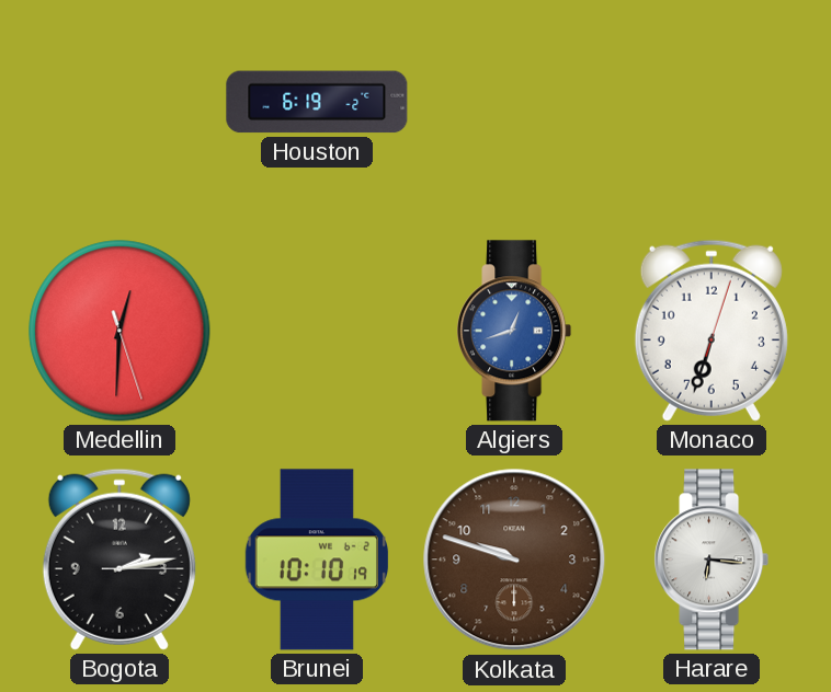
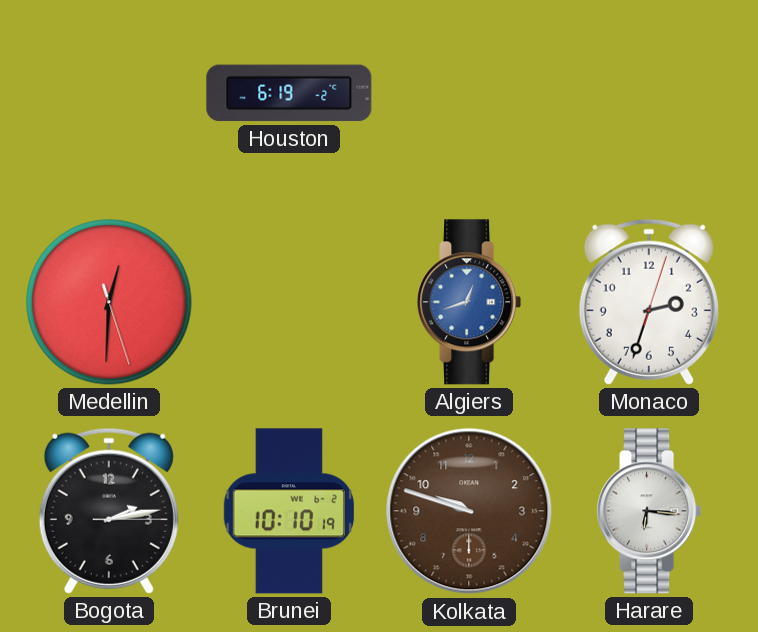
Monaco: 6:33 -> 2:33
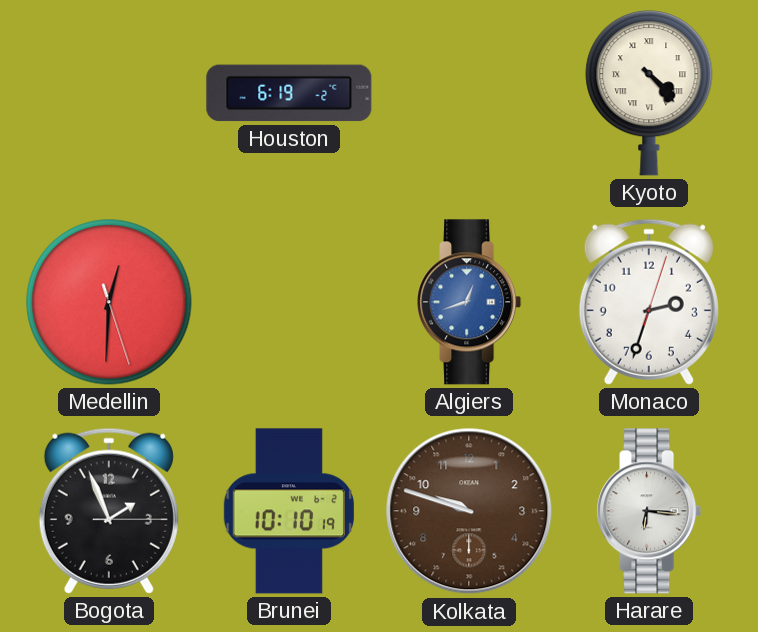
Kyoto: none -> 4:23
Bogota: 2:13 -> 1:56
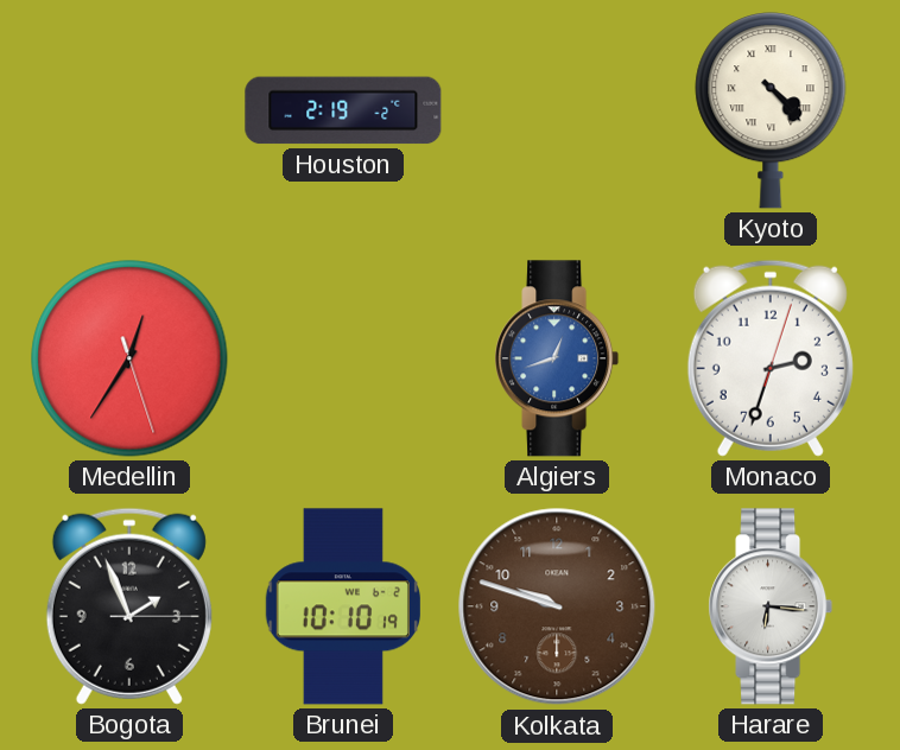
Houston: 6:19 -> 2:19
Medellin: 12:30 -> 12:35
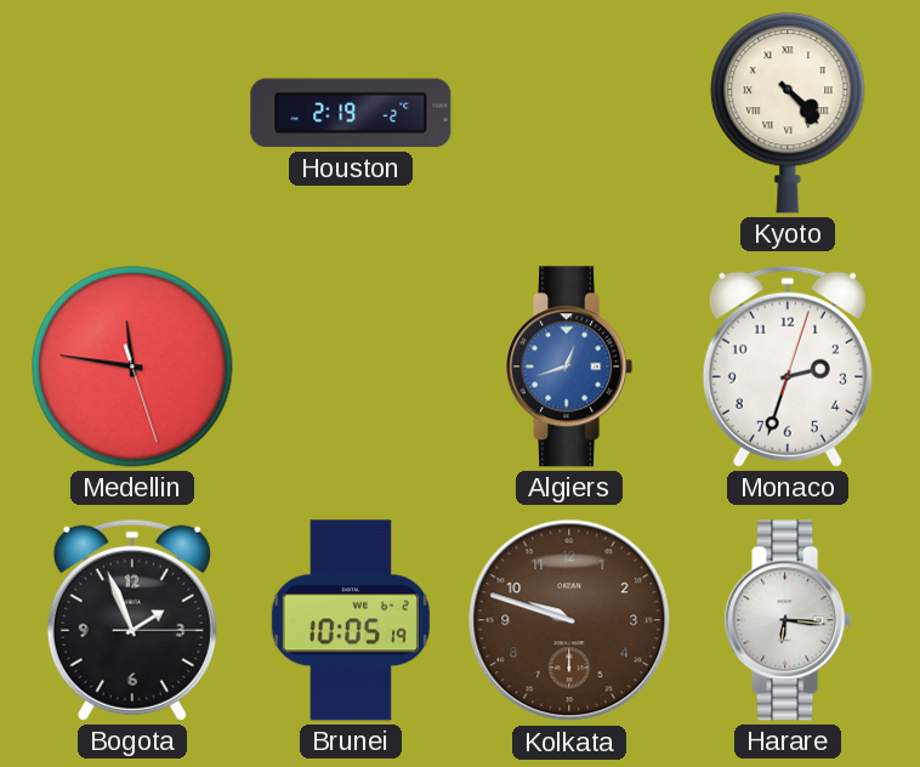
Medellin: 12:35 -> 11:46
Brunei: 10:10 -> 10:05
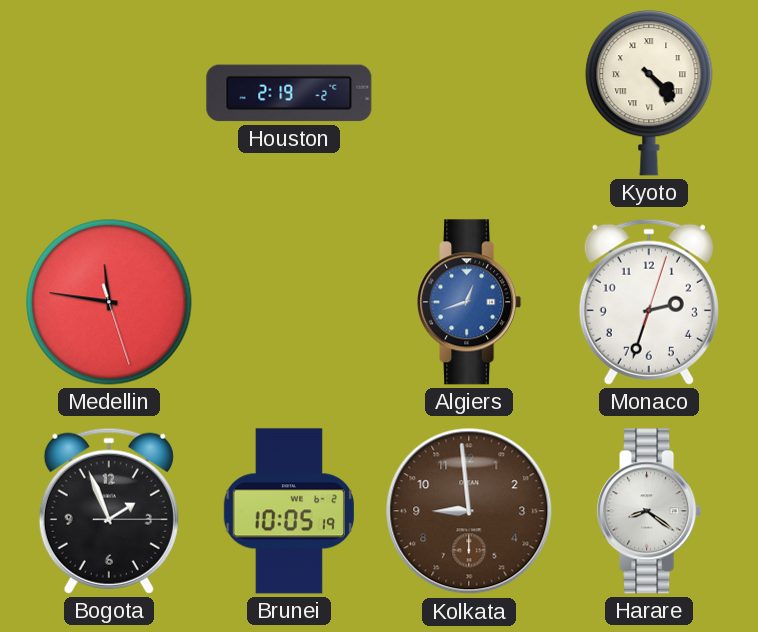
Kolkata: 9:48 -> 8:59
Harare: 6:16 -> 8:21
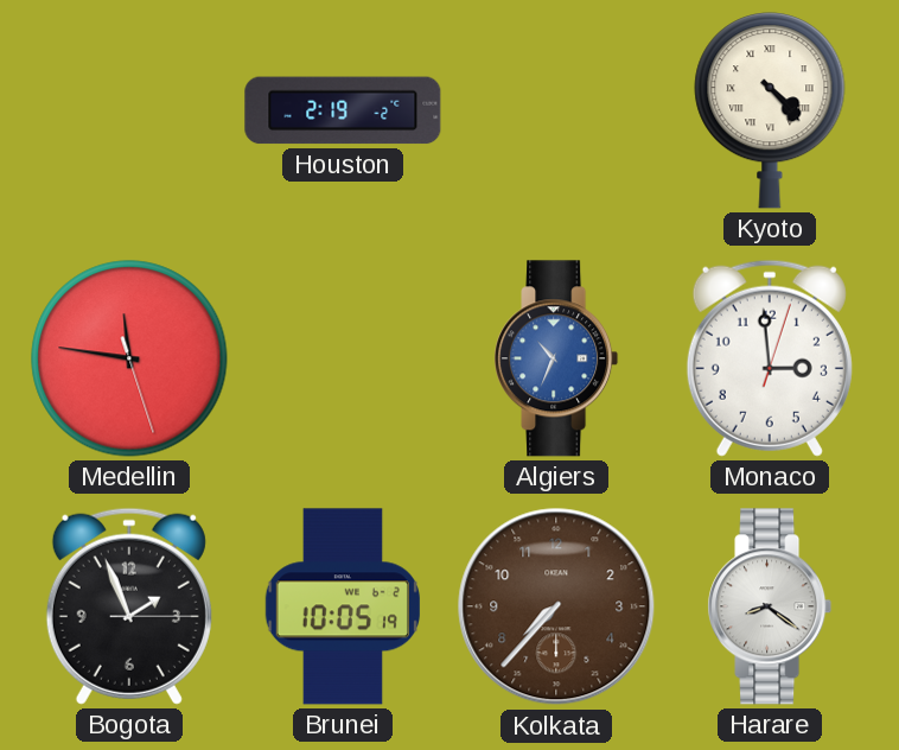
Algiers: 12:42 -> 10:34
Monaco: 2:33 -> 2:59
Kolkata: 8:59 -> 7:37
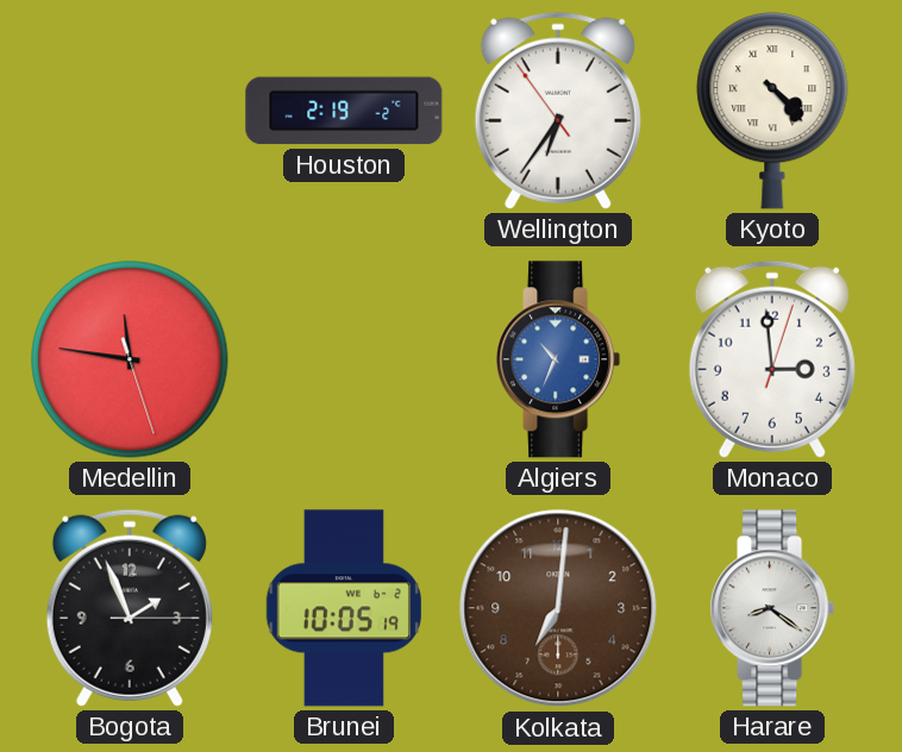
Wellington: none -> 6:35
Kolkata: 7:37 -> 7:01
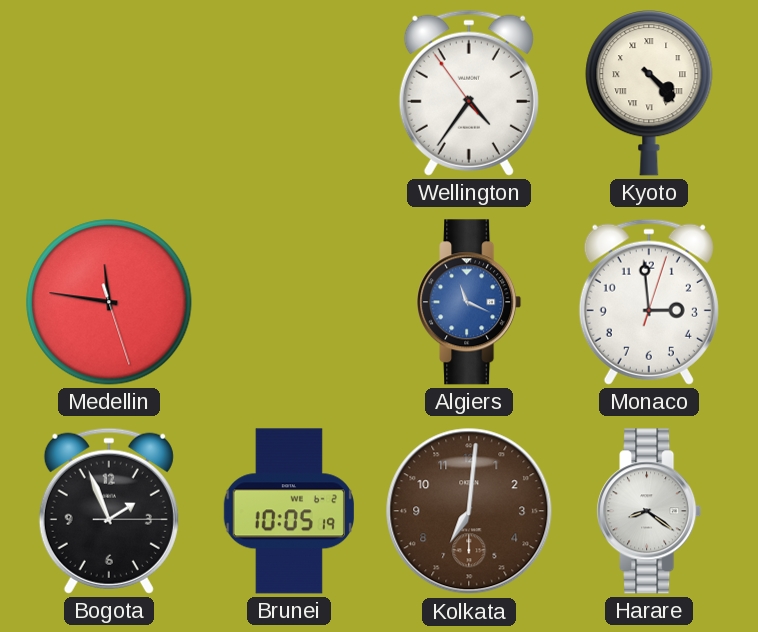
Houston: 2:19 -> none
Wellington: 6:35 -> 4:35
Algiers: 10:34 -> 11:19
